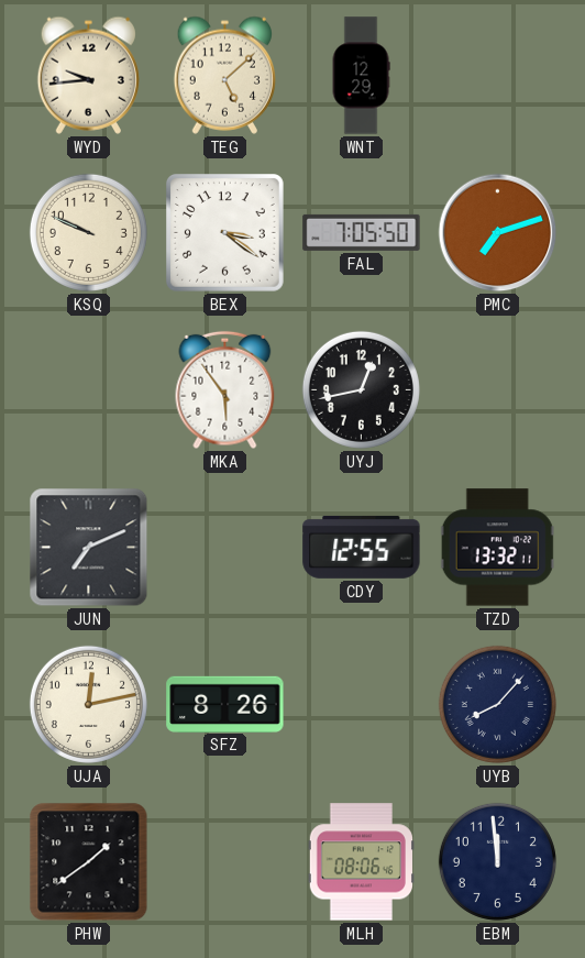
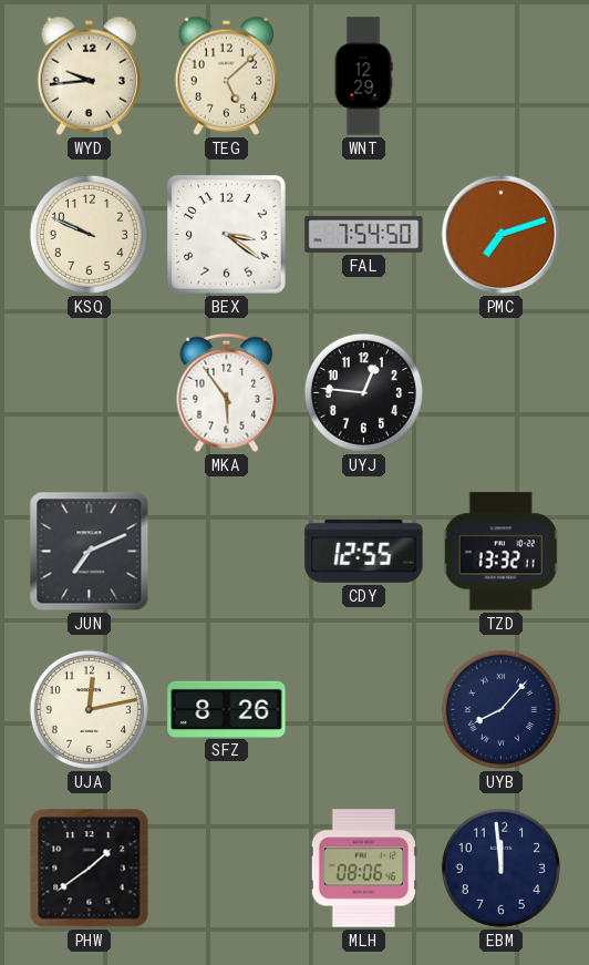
FAL: 7:05 -> 7:54
UYJ: 12:43 -> 12:46
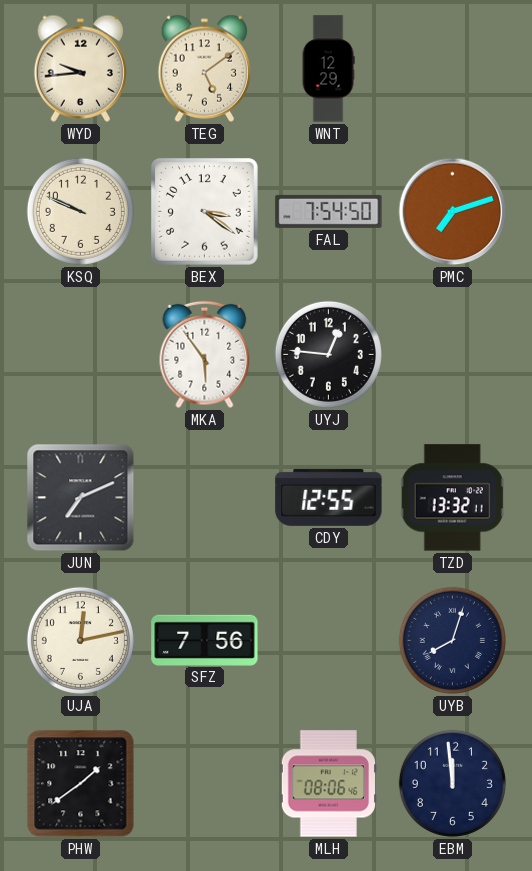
TEG: 5:08 -> 5:09
SFZ: 8:26 -> 7:56
UYB: 8:07 -> 8:03
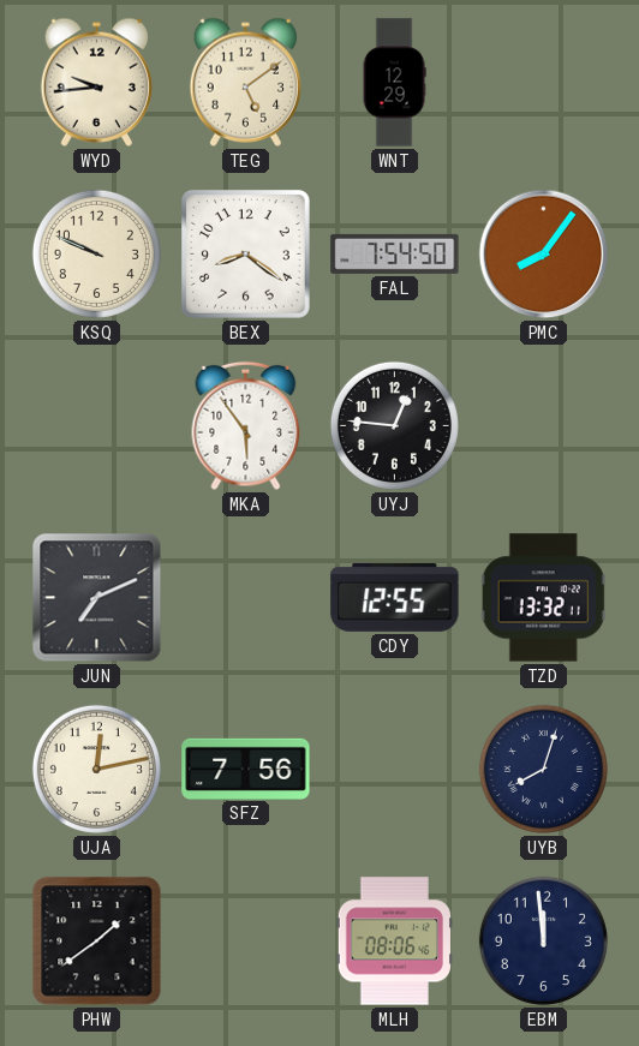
BEX: 3:21 -> 8:21
PMC: 7:12 -> 8:06
